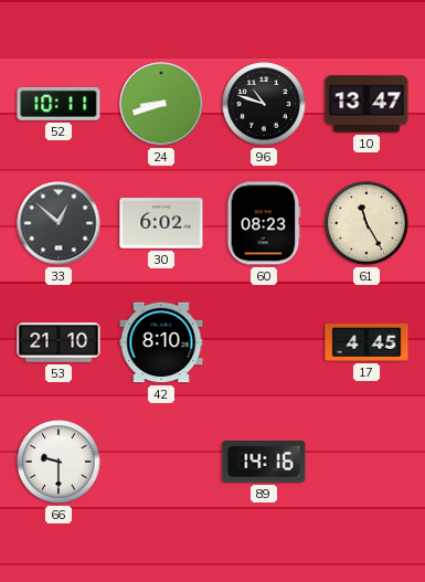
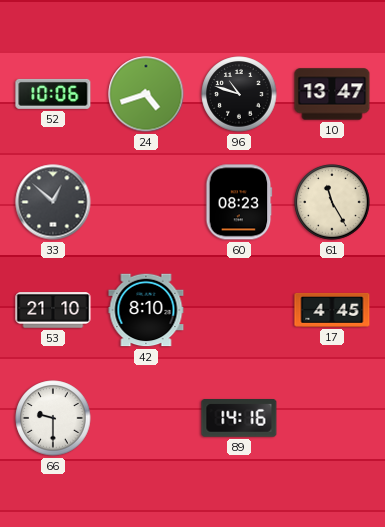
52: 10:11 -> 10:06
24: 8:42 -> 4:42
30: 6:02 -> none
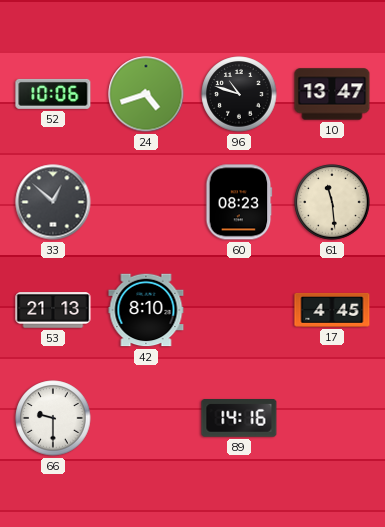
61: 11:25 -> 11:29
53: 21:10 -> 21:13
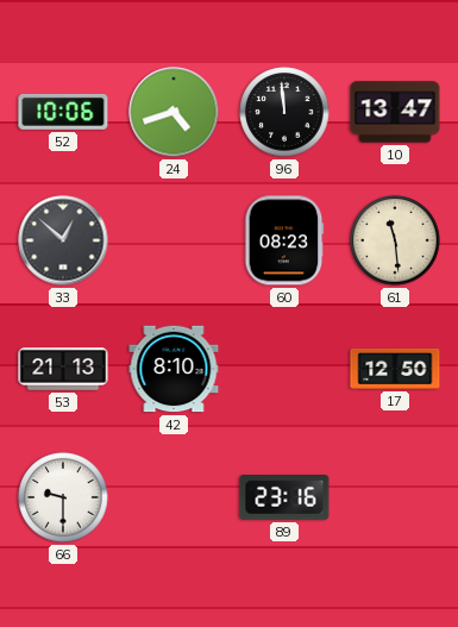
96: 10:48 -> 11:59
17: 4:45 -> 12:50
89: 14:16 -> 23:16
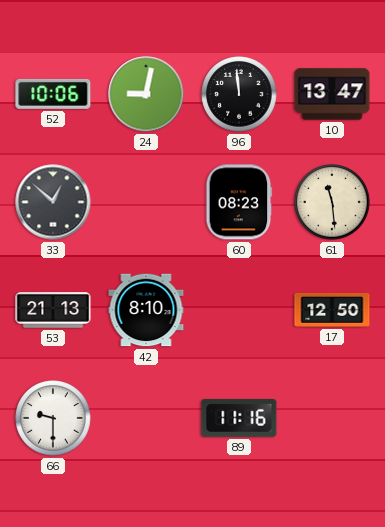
24: 4:42 -> 9:02
89: 23:16 -> 11:16
